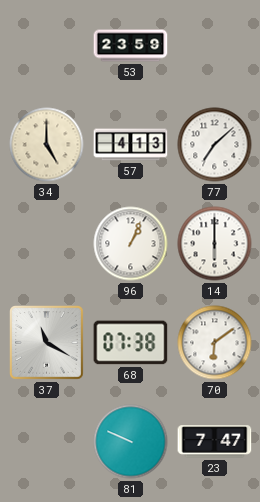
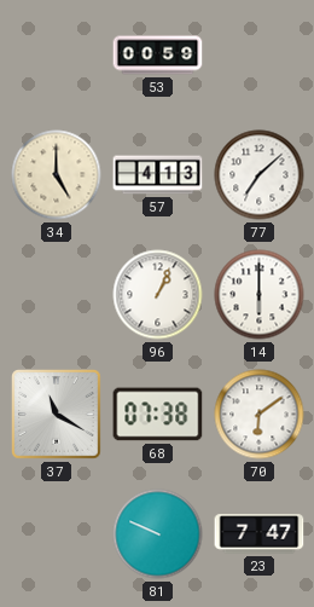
53: 23:59 -> 00:59
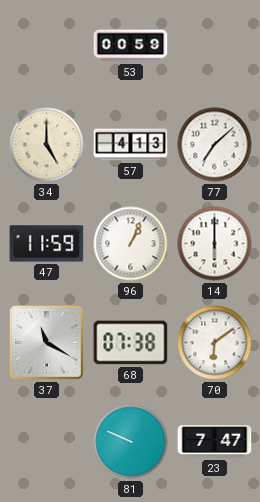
47: none -> 11:59
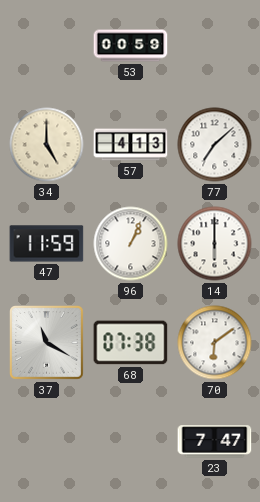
81: 9:49 -> none
